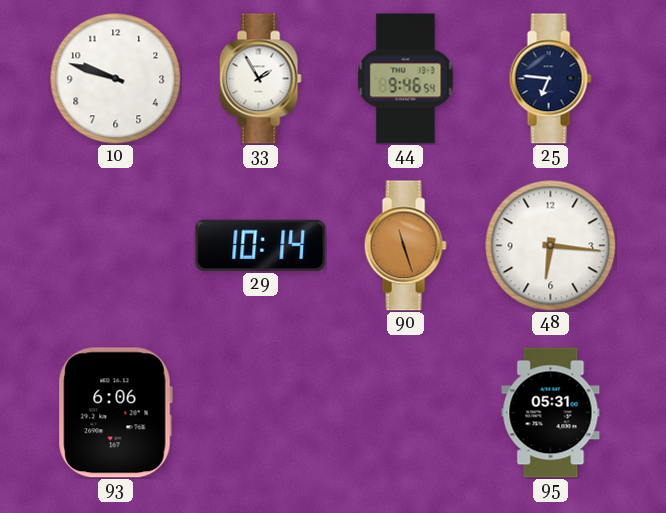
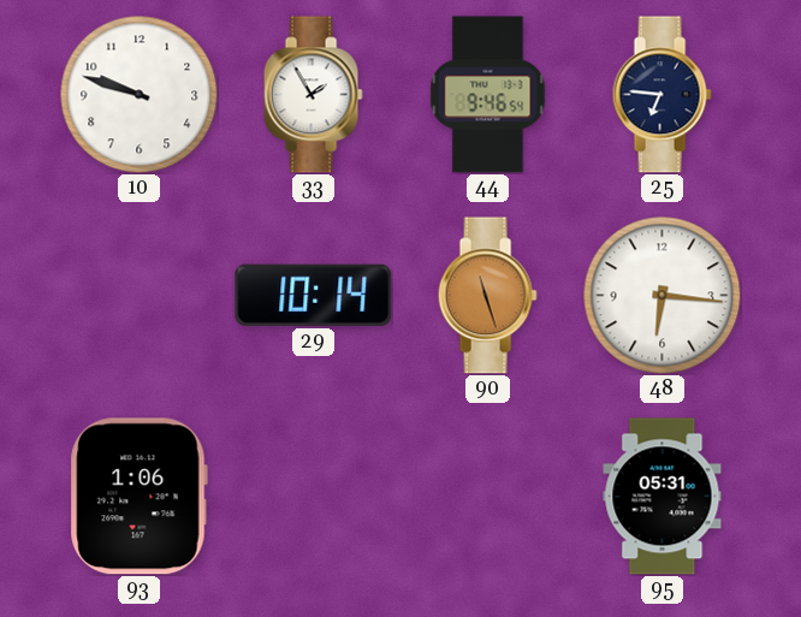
93: 6:06 -> 1:06
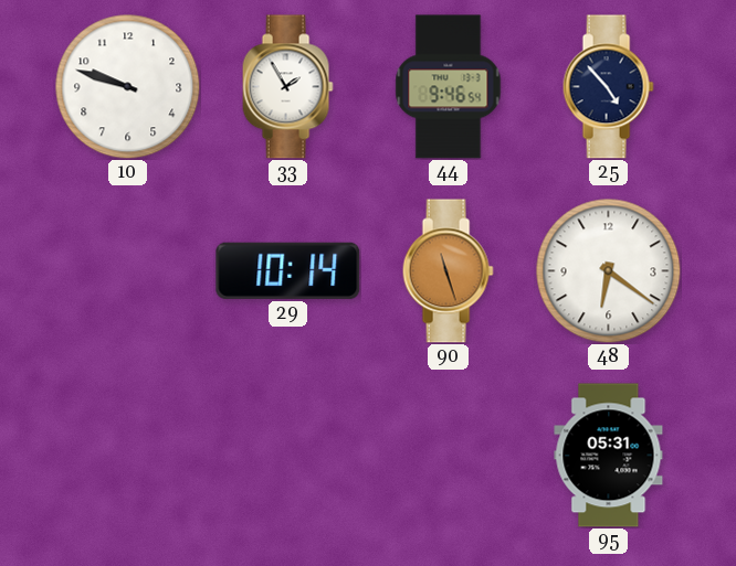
25: 6:46 -> 4:53
48: 6:16 -> 6:21
93: 1:06 -> none
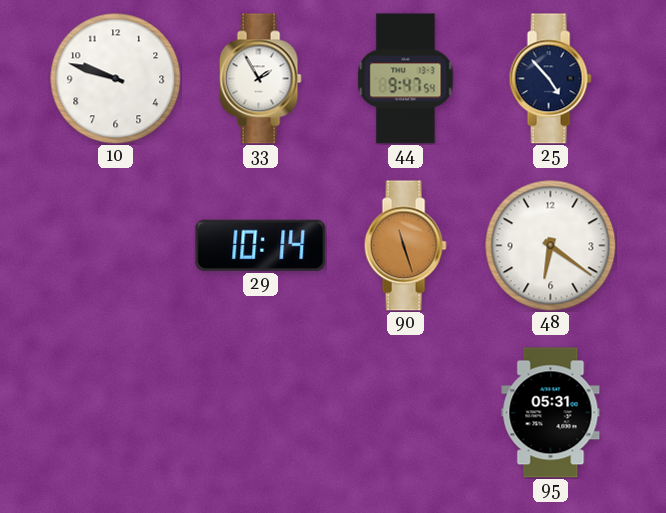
44: 9:46 -> 9:47
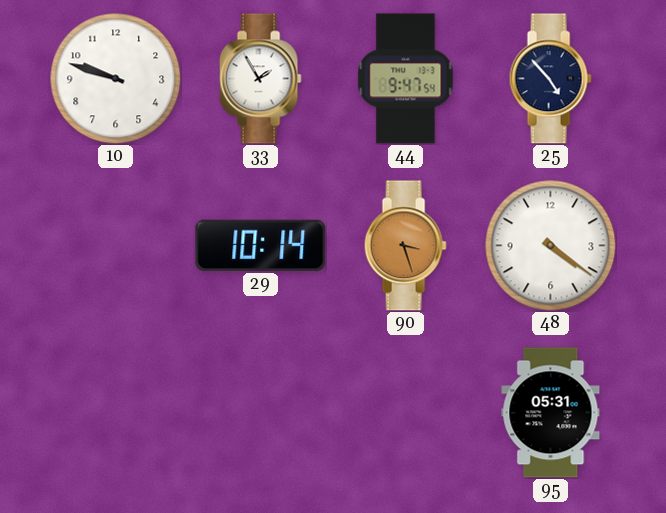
90: 11:27 -> 3:27
48: 6:21 -> 4:21
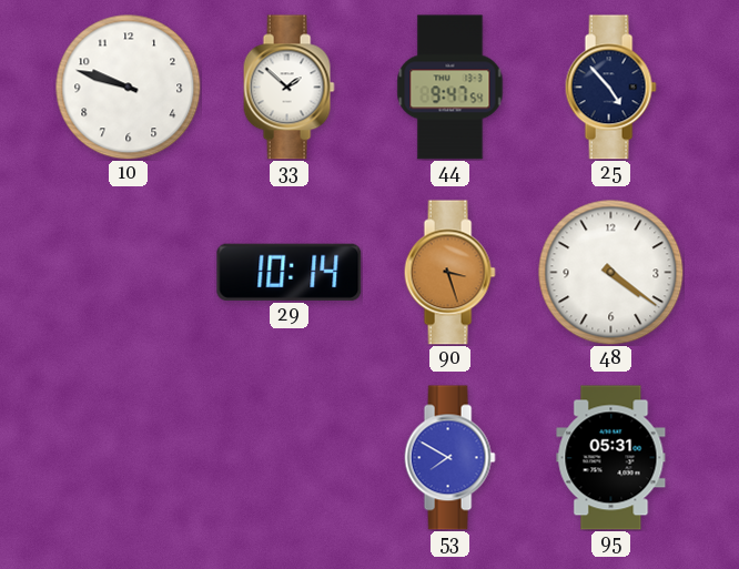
33: 1:55 -> 1:52
53: none -> 7:50
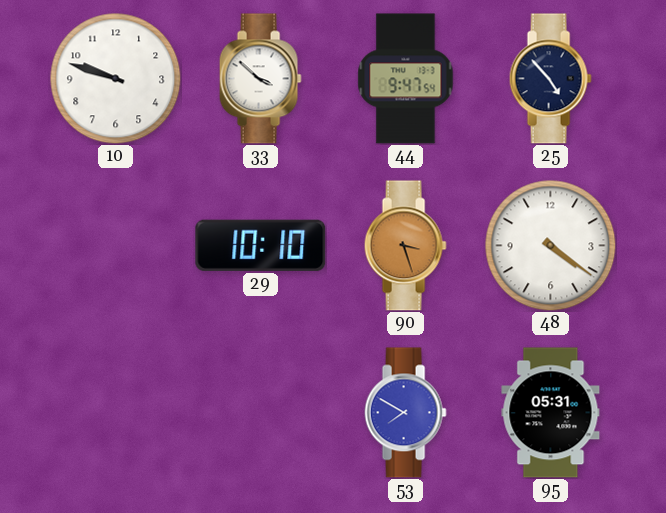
33: 1:52 -> 3:52
29: 10:14 -> 10:10
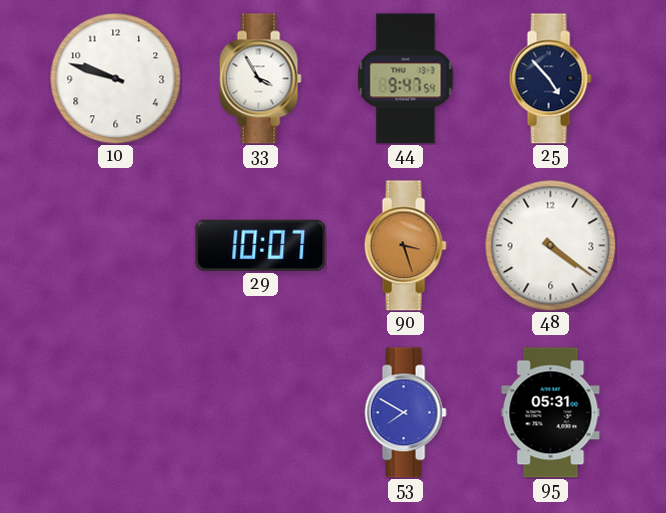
33: 3:52 -> 3:55
29: 10:10 -> 10:07
